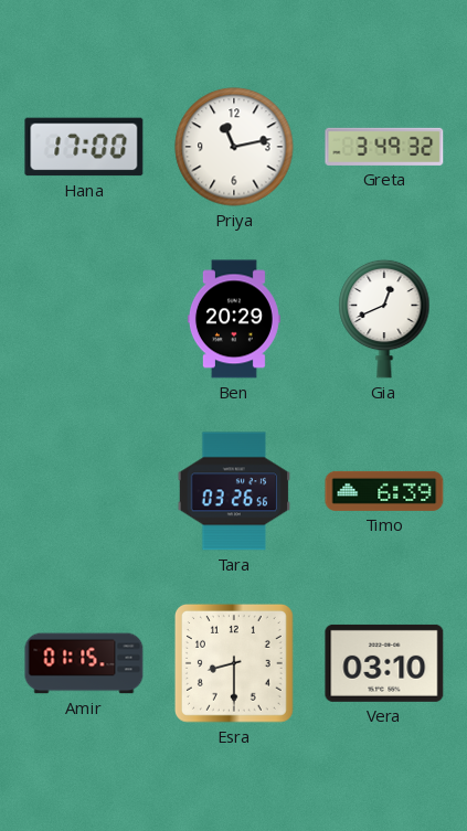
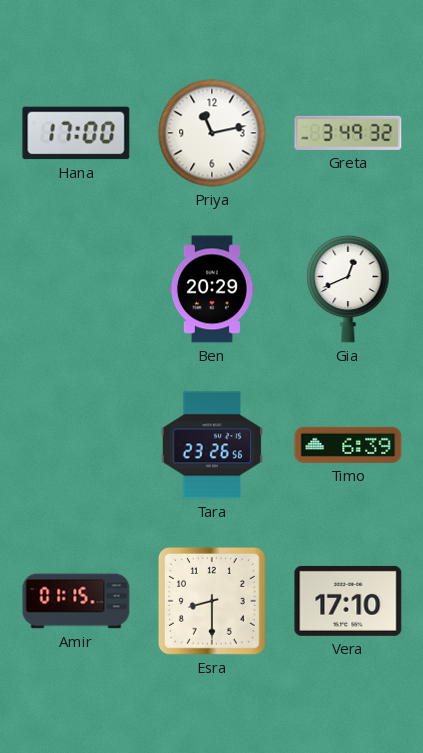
Tara: 03:26 -> 23:26
Vera: 03:10 -> 17:10
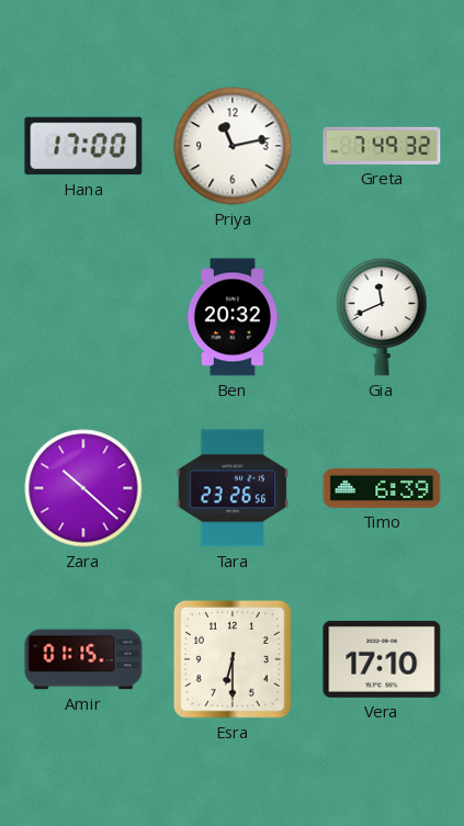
Greta: 3:49 -> 7:49
Ben: 20:29 -> 20:32
Gia: 12:41 -> 11:41
Zara: none -> 10:22
Esra: 8:30 -> 6:30
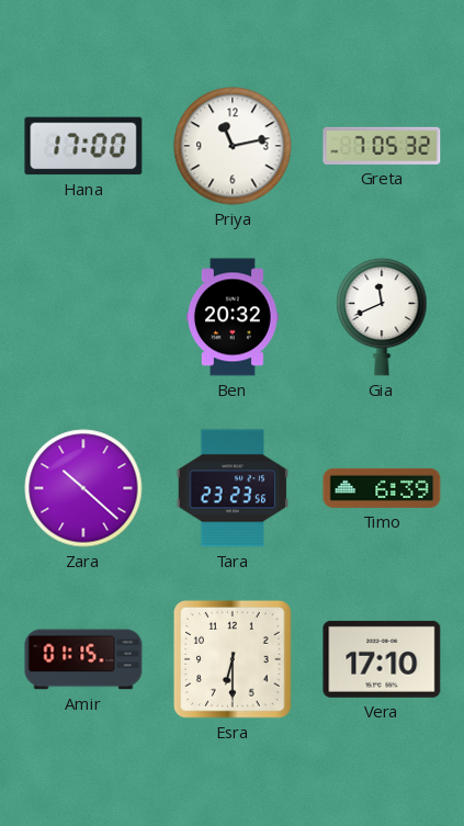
Greta: 7:49 -> 7:05
Tara: 23:26 -> 23:23
